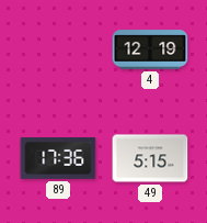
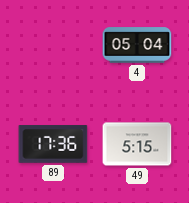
4: 12:19 -> 05:04
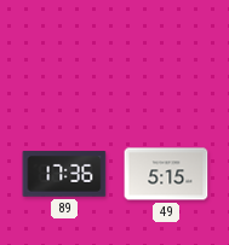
4: 05:04 -> none
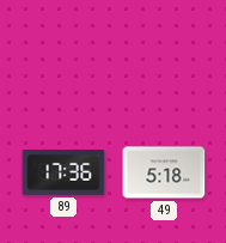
49: 5:15 -> 5:18
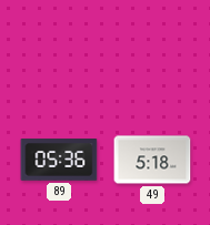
89: 17:36 -> 05:36
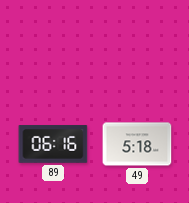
89: 05:36 -> 06:16
